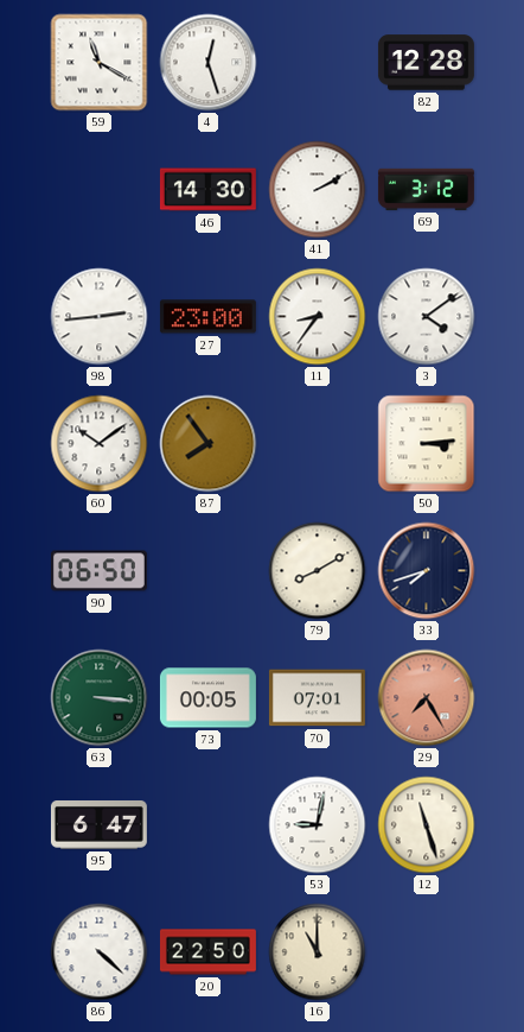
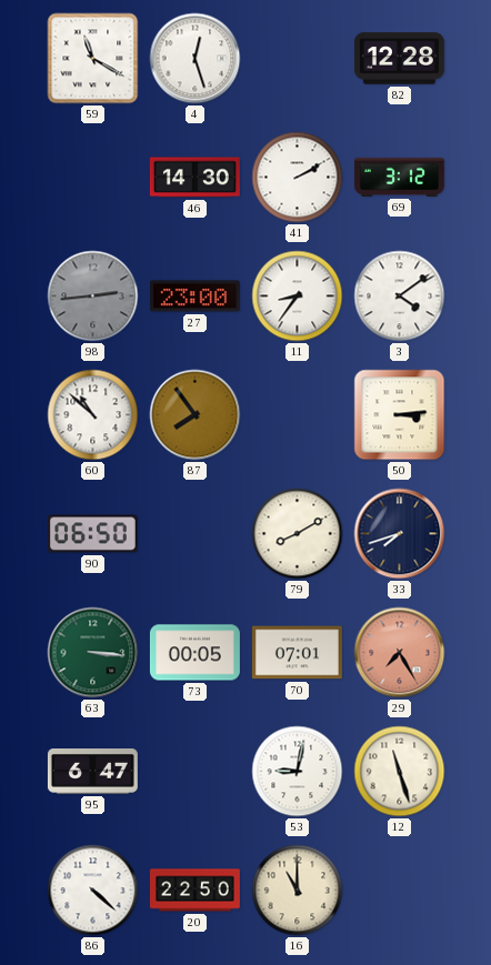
98 dial: white -> grey
60: 10:09 -> 10:52
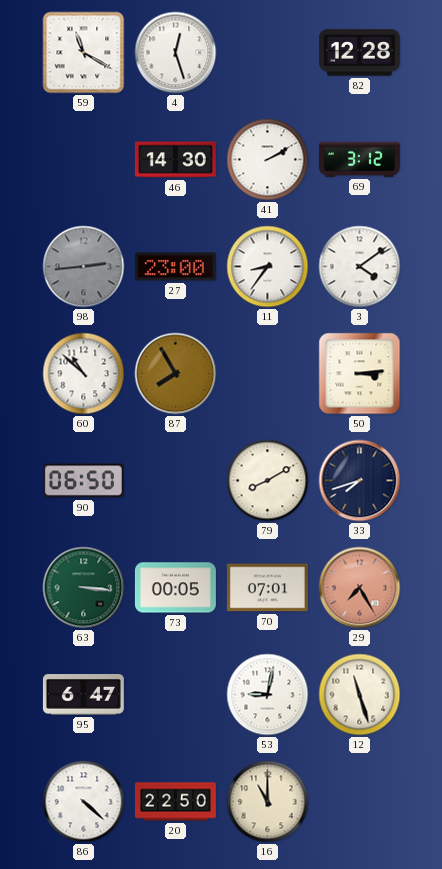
87: 7:54 -> 7:55
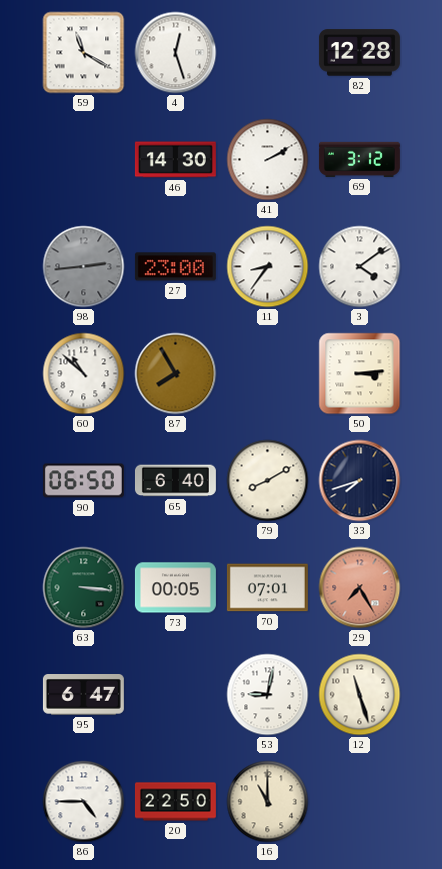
65: none -> 6:40
86: 4:22 -> 4:45
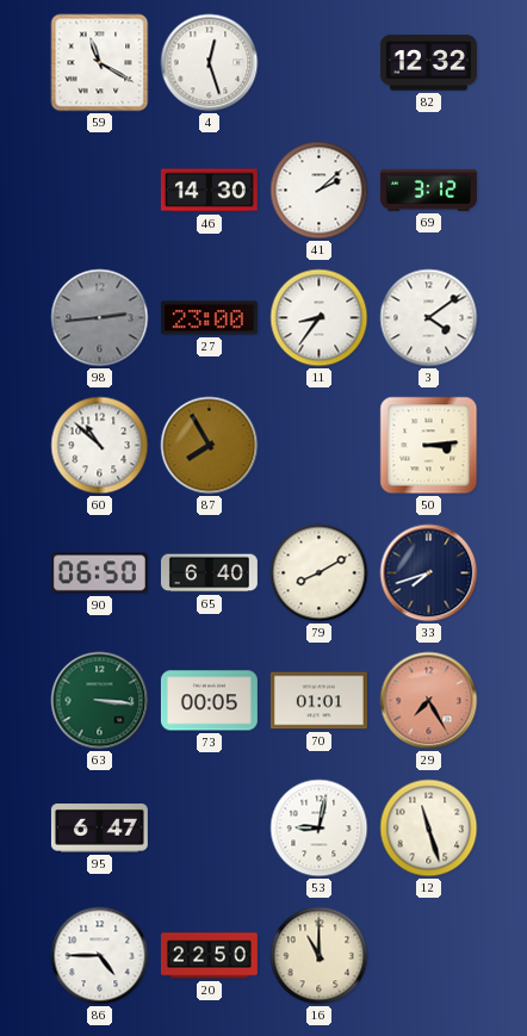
82: 12:28 -> 12:32
41: 2:10 -> 2:08
70: 07:01 -> 01:01
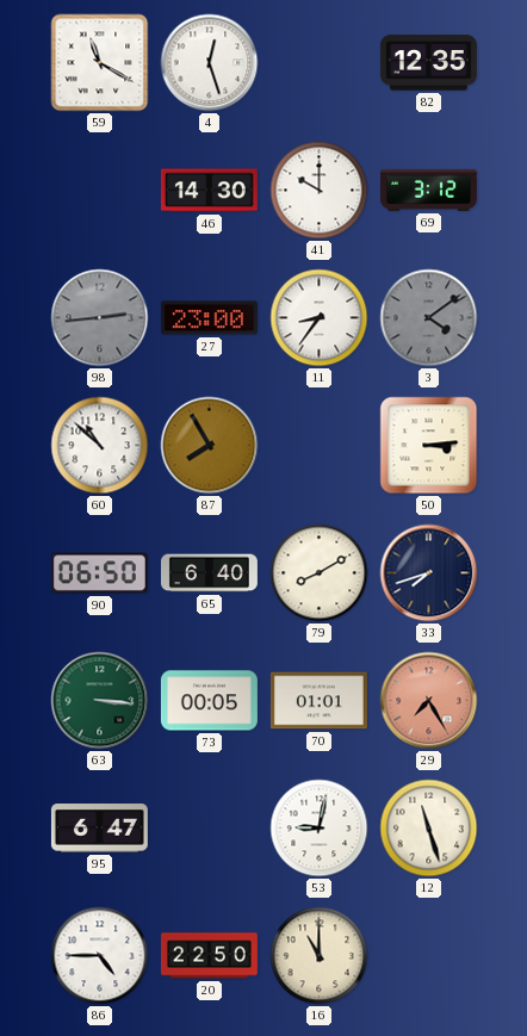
82: 12:32 -> 12:35
41: 2:08 -> 10:00
3 dial: white -> grey
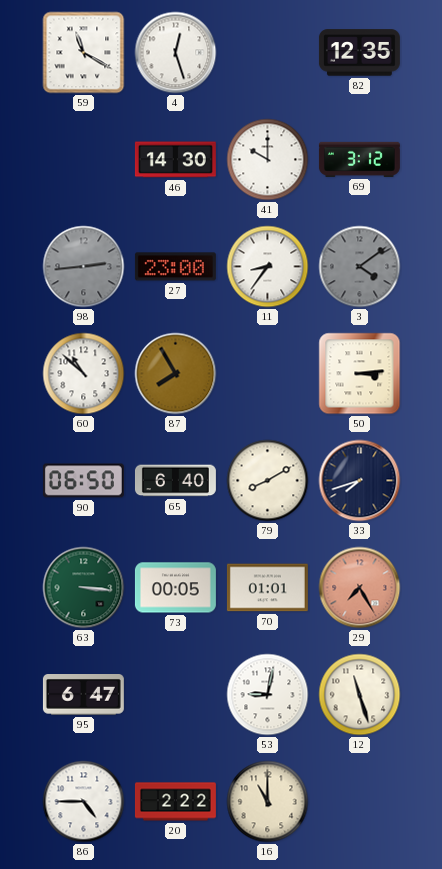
20: 22:50 -> 2:22
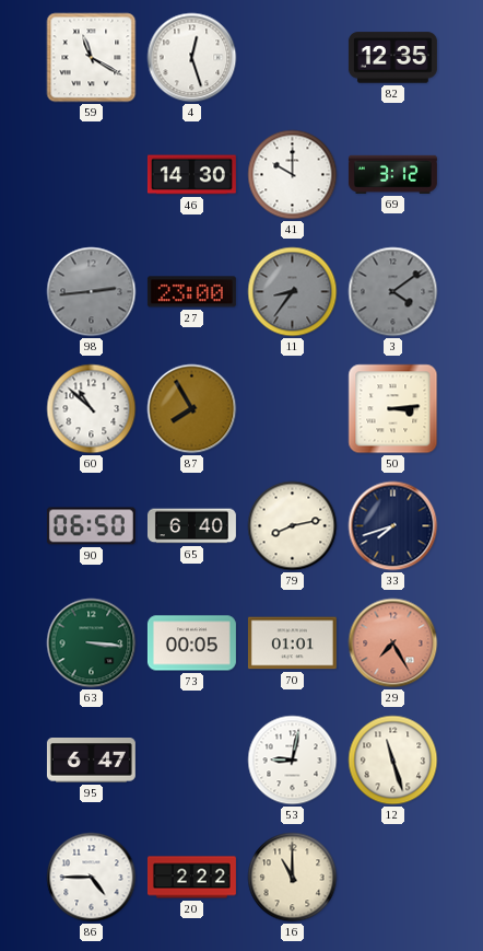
11 dial: white -> grey
79: 8:10 -> 8:13
